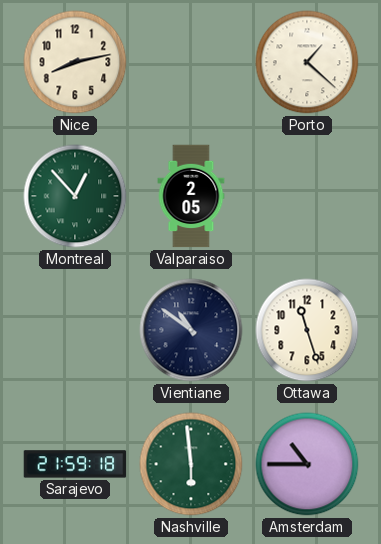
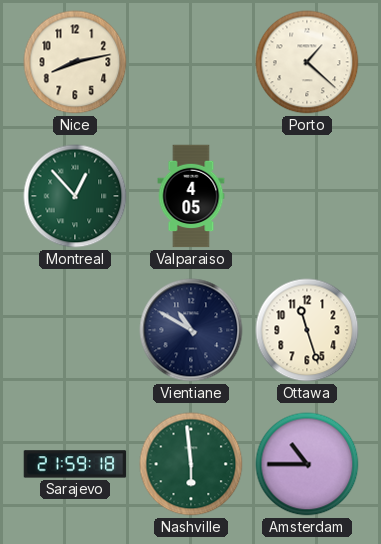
Valparaiso: 2:05 -> 4:05
Vientiane: 10:51 -> 10:50
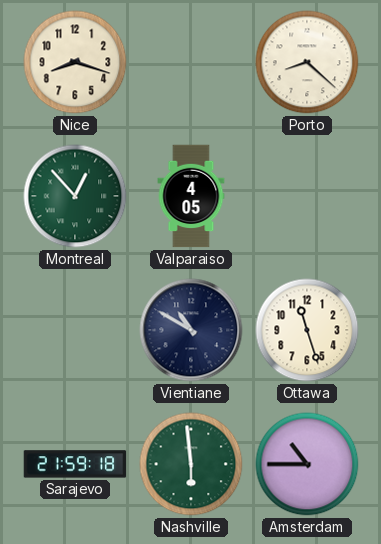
Nice: 8:13 -> 8:18
Porto: 1:22 -> 8:22
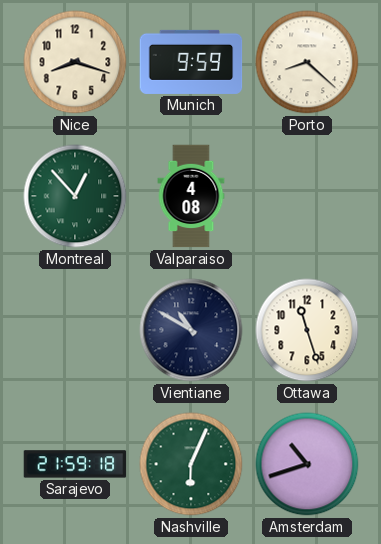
Munich: none -> 9:59
Valparaiso: 4:05 -> 4:08
Nashville: 5:59 -> 6:04
Amsterdam: 10:45 -> 10:42
